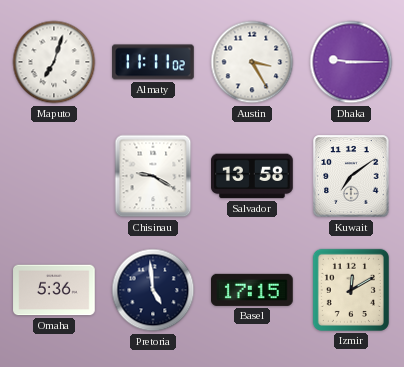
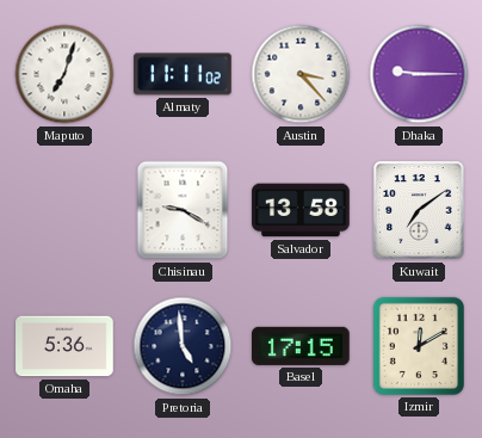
Austin: 3:25 -> 3:23
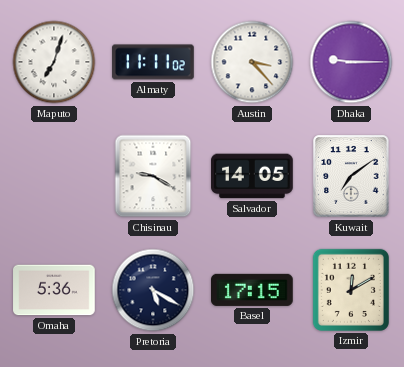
Salvador: 13:58 -> 14:05
Pretoria: 4:59 -> 5:20
